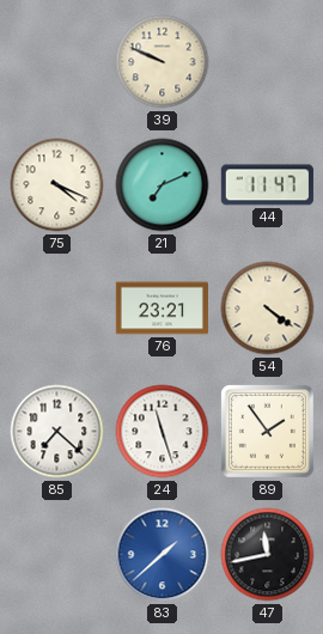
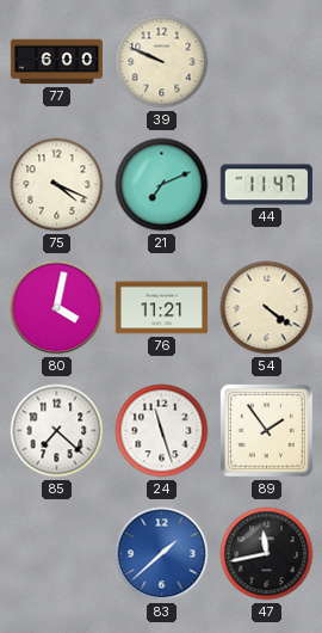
77: none -> 6:00
80: none -> 4:02
76: 23:21 -> 11:21
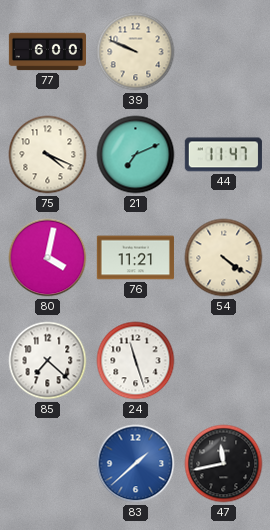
89: 1:54 -> none
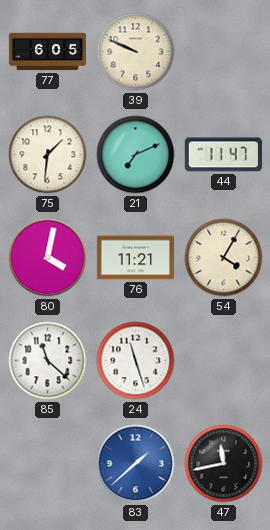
77: 6:00 -> 6:05
75: 4:19 -> 1:31
54: 4:21 -> 4:05
85: 7:22 -> 11:22
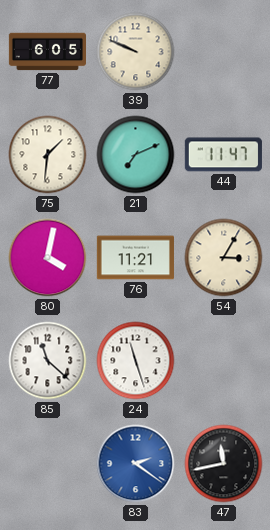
54: 4:05 -> 3:05
83: 1:38 -> 2:21
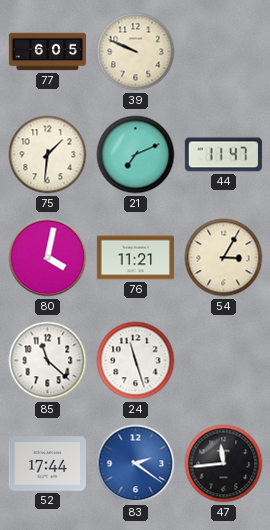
52: none -> 17:44
47: 11:43 -> 11:44
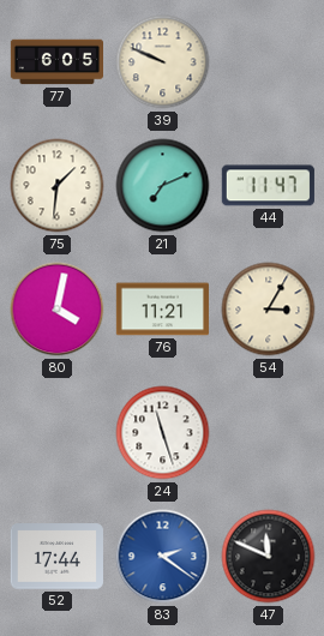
85: 11:22 -> none
47: 11:44 -> 11:49
